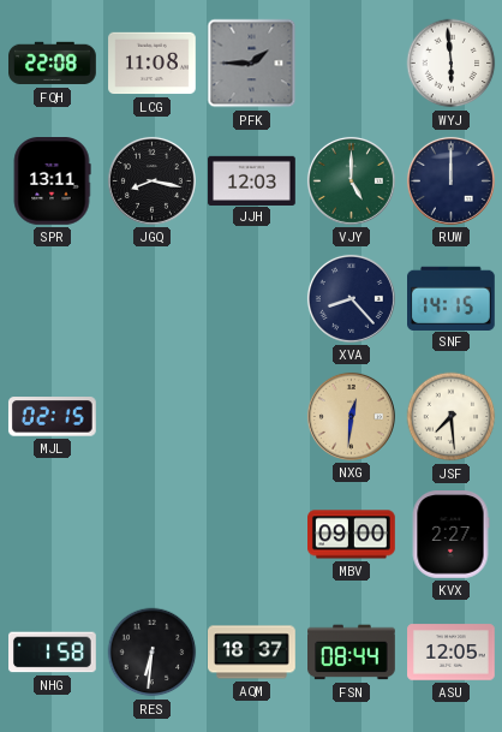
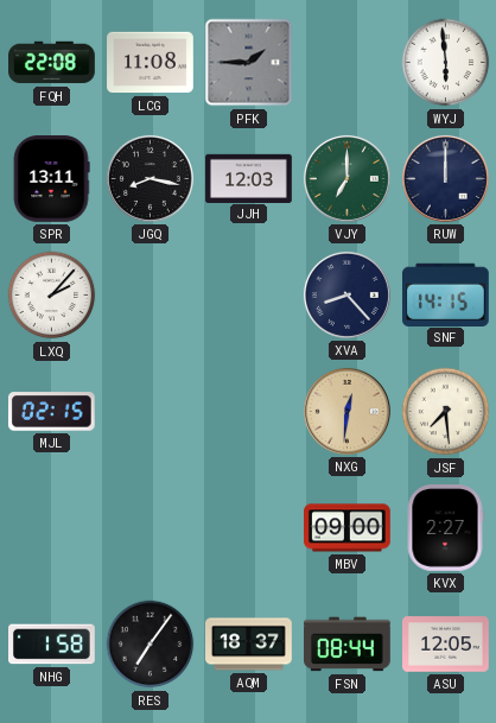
VJY: 5:00 -> 7:00
LXQ: none -> 2:07
RES: 6:31 -> 7:06
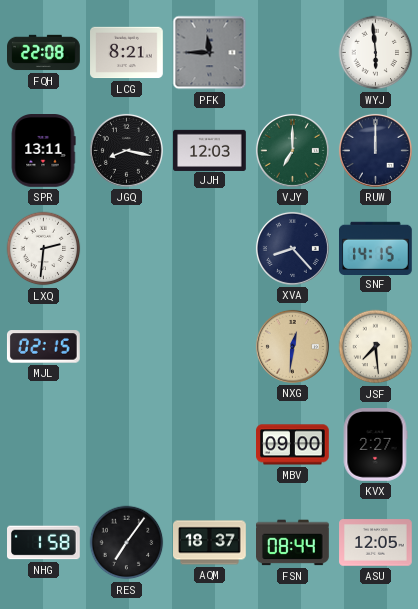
LCG: 11:08 -> 8:21
PFK: 1:45 -> 11:45
LXQ: 2:07 -> 2:31
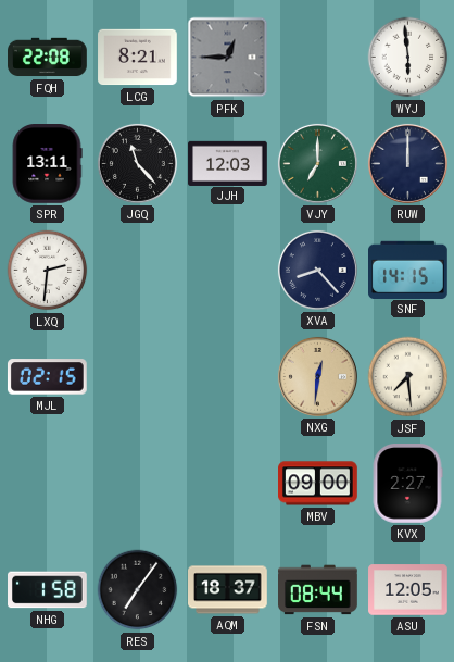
PFK: 11:45 -> 12:45
JGQ: 8:17 -> 11:23
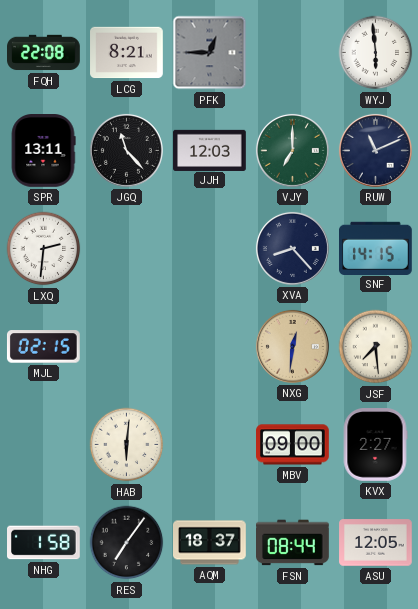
RUW: 12:00 -> 11:11
HAB: none -> 6:01
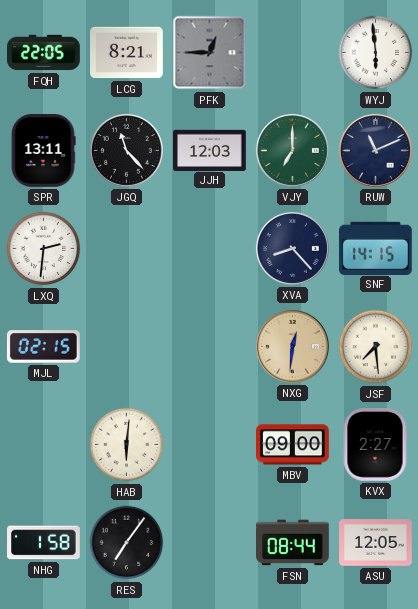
FQH: 22:08 -> 22:05
AQM: 18:37 -> none
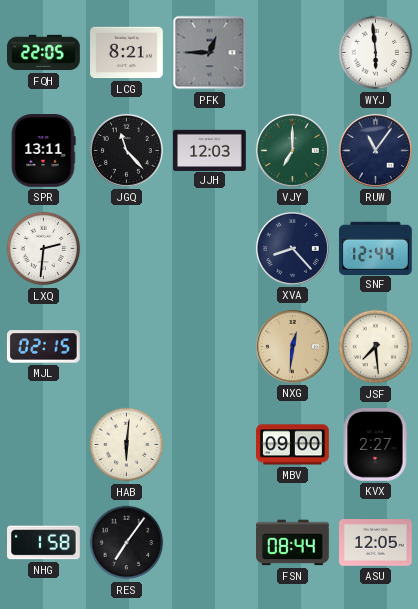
RUW: 11:11 -> 11:06
SNF: 14:15 -> 12:44
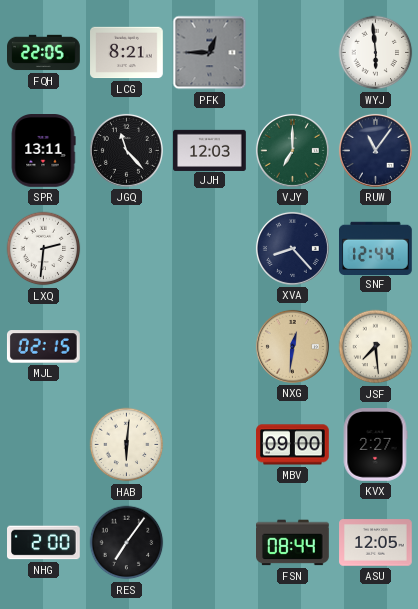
NHG: 1:58 -> 2:00
